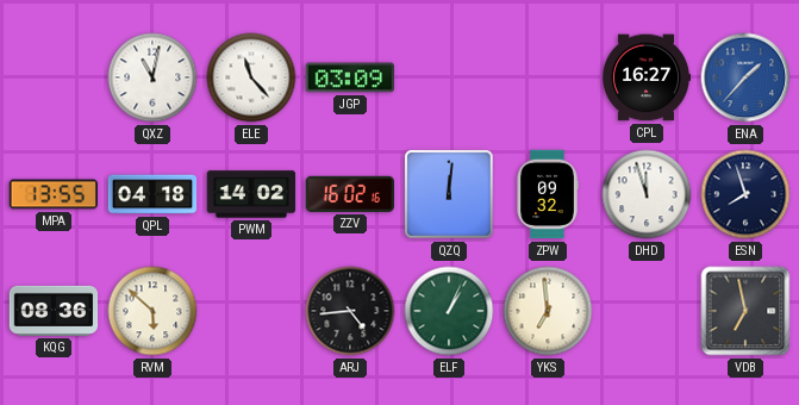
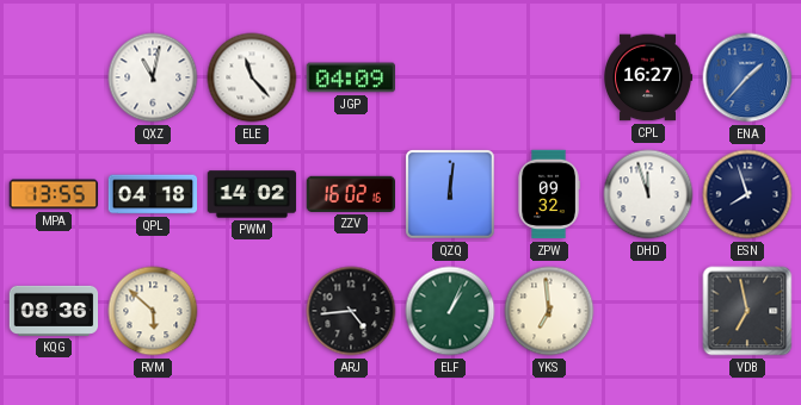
JGP: 03:09 -> 04:09
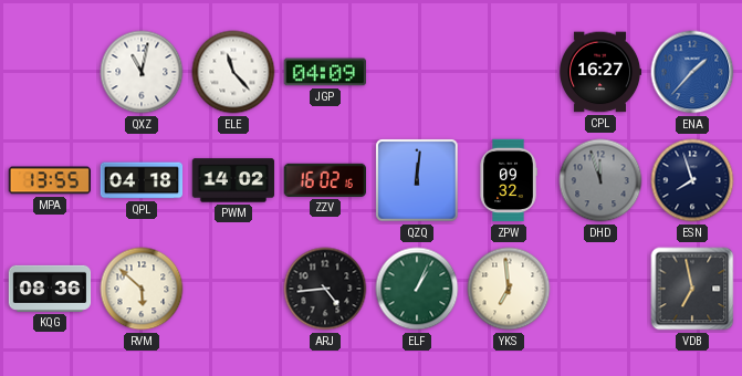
DHD dial: white -> grey
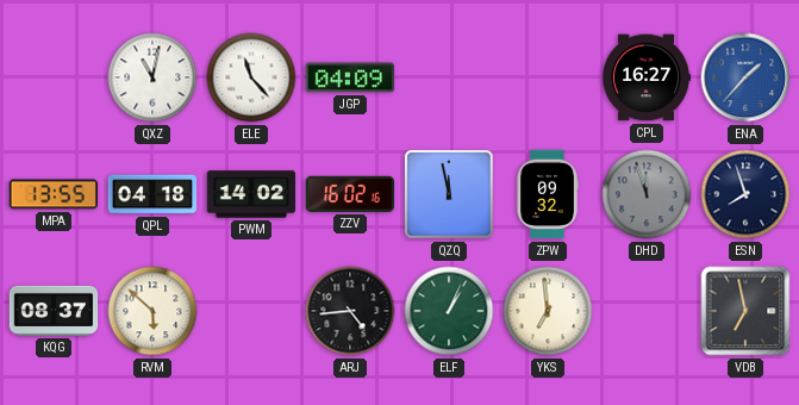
QZQ: 12:01 -> 11:58
KQG: 08:36 -> 08:37
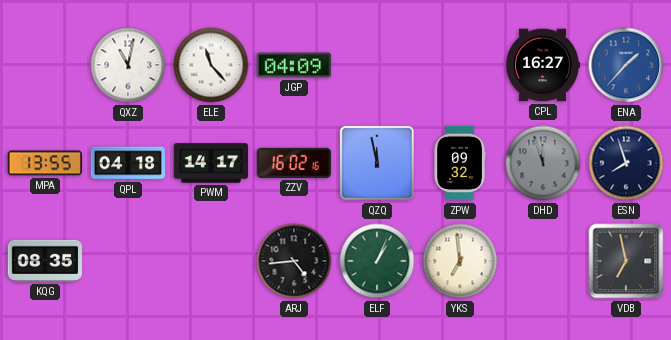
PWM: 14:02 -> 14:17
KQG: 08:37 -> 08:35
RVM: 5:52 -> none
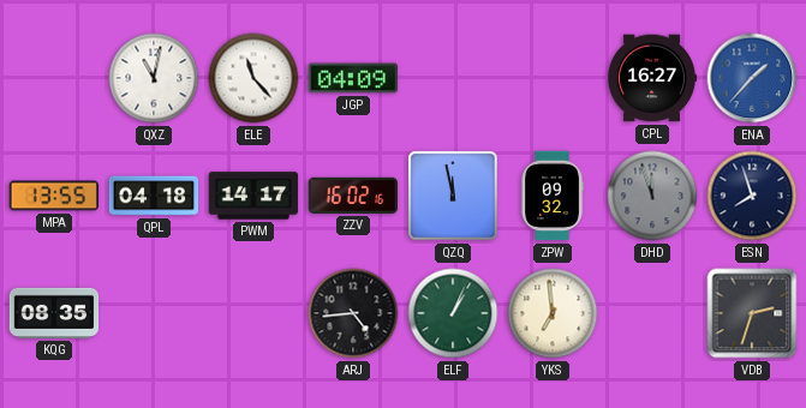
VDB: 6:58 -> 2:33
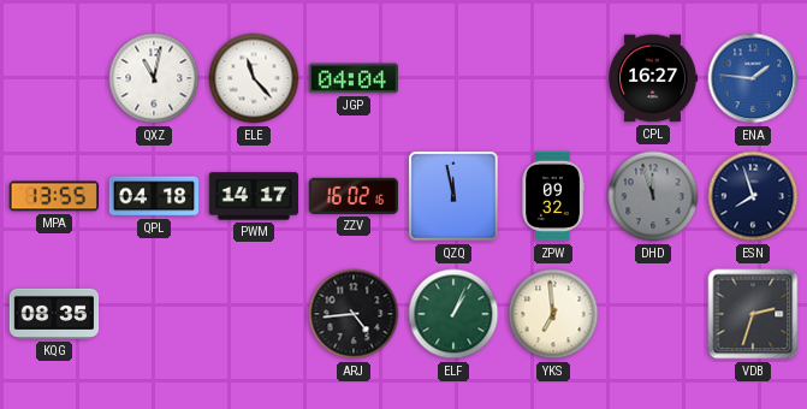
JGP: 04:09 -> 04:04
ENA: 1:37 -> 1:46
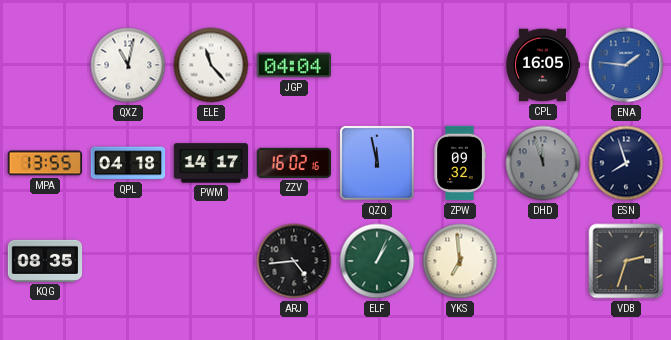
CPL: 16:27 -> 16:05
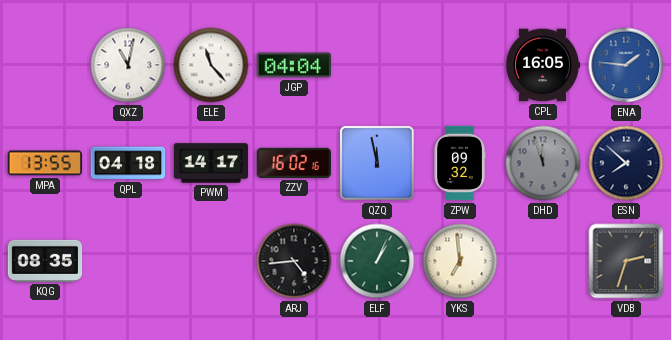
ESN: 7:57 -> 7:52
